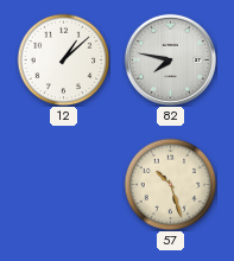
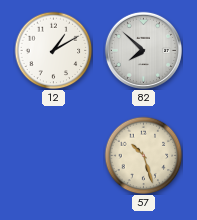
12: 1:08 -> 1:10
82: 7:47 -> 7:52
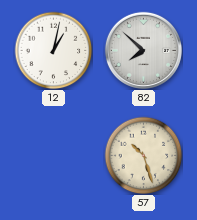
12: 1:10 -> 1:02
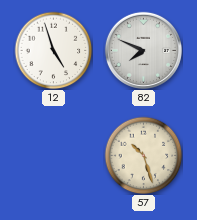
12: 1:02 -> 4:57
82: 7:52 -> 7:49
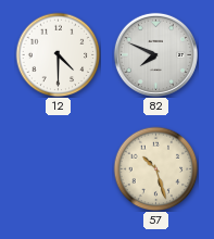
12: 4:57 -> 4:30
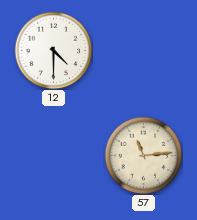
82: 7:49 -> none
57: 10:27 -> 11:14
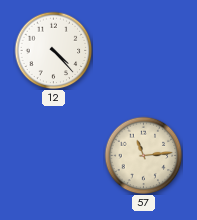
12: 4:30 -> 4:23
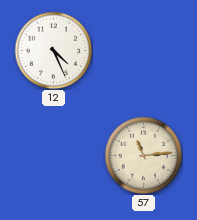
12: 4:23 -> 4:26
